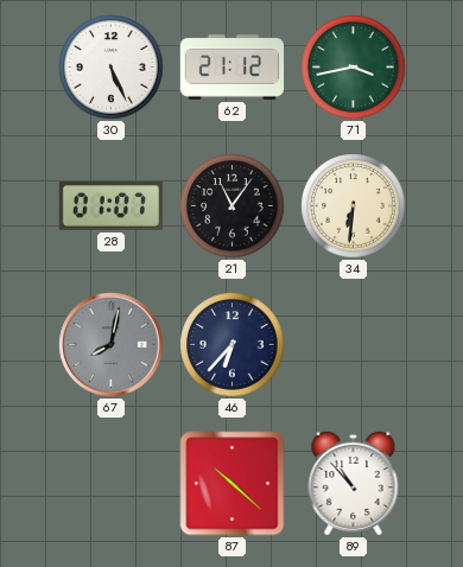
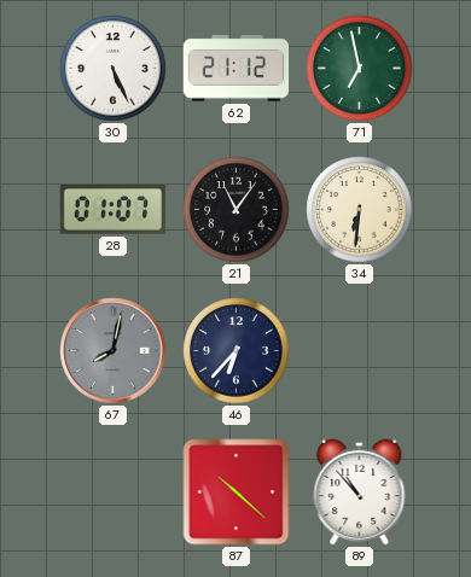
71: 3:43 -> 6:58
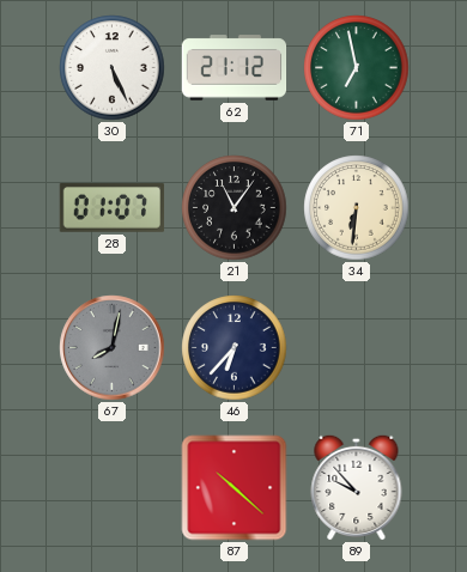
89: 10:53 -> 9:53
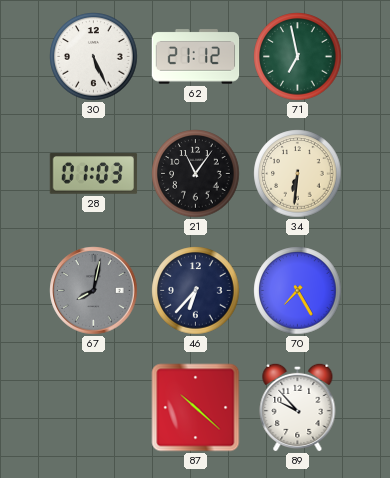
28: 01:07 -> 01:03
70: none -> 7:25
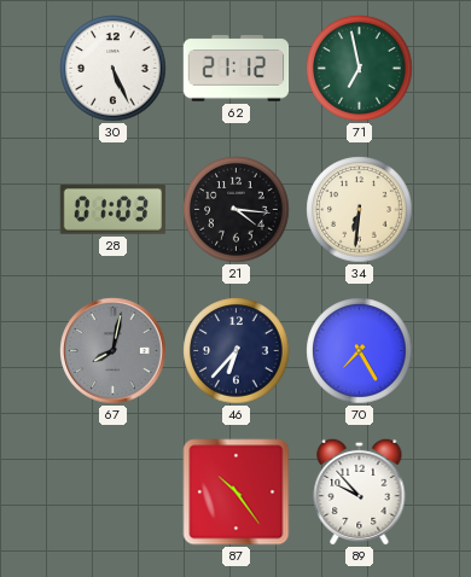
21: 11:06 -> 4:16
87: 10:22 -> 10:24
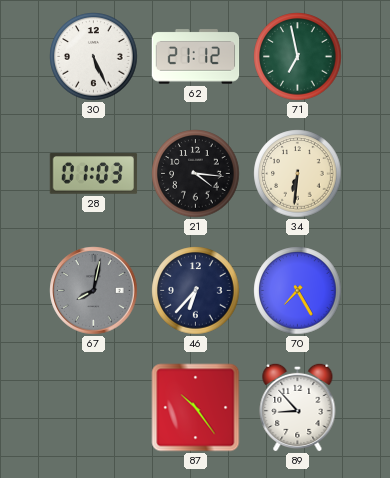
89: 9:53 -> 8:53
